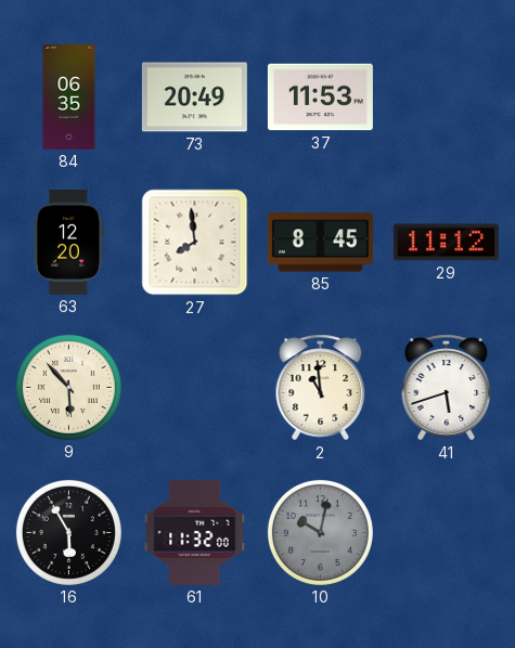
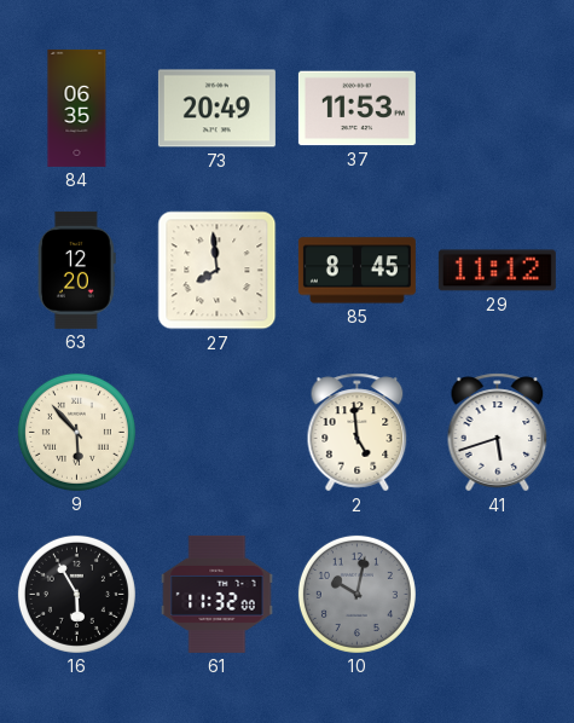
2: 10:59 -> 4:59
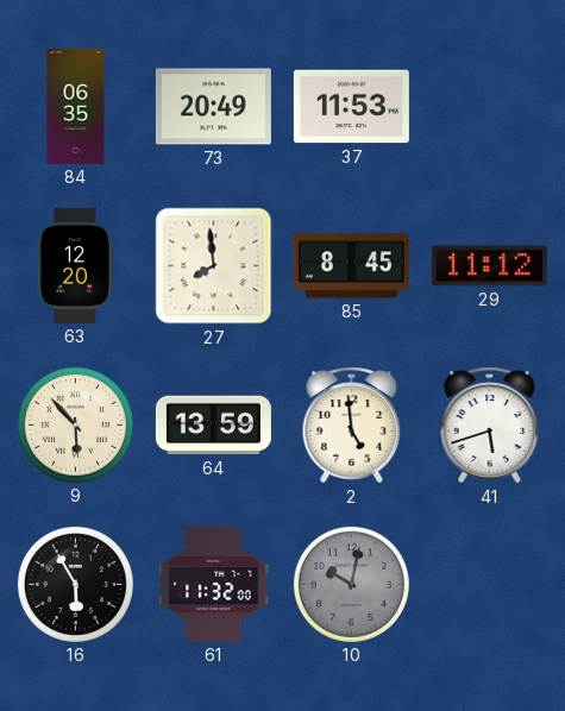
64: none -> 13:59
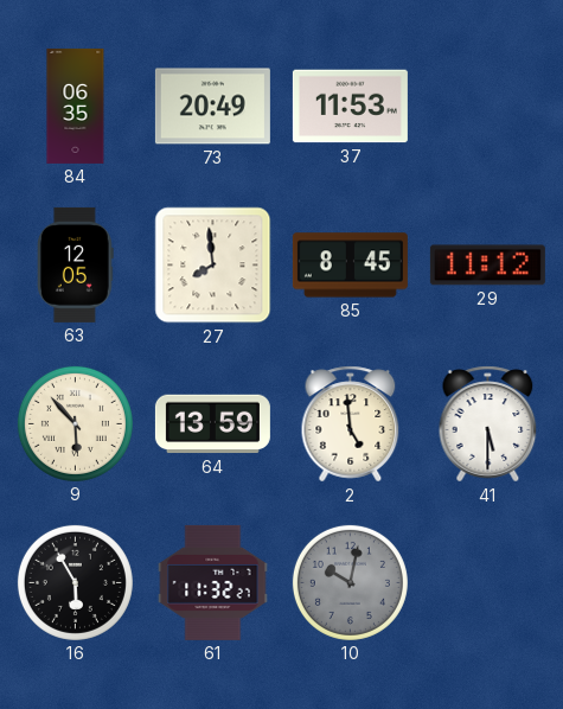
63: 12:20 -> 12:05
41: 5:42 -> 5:30
61: 11:32:00 -> 11:32:27
